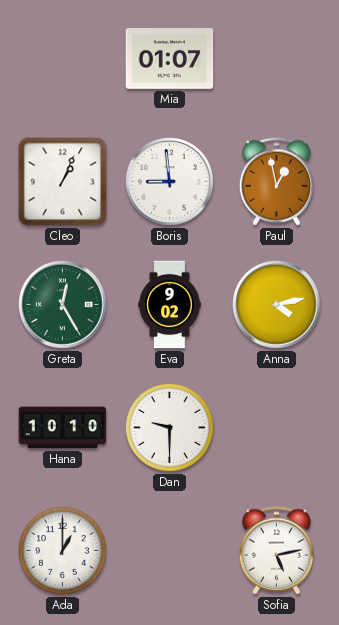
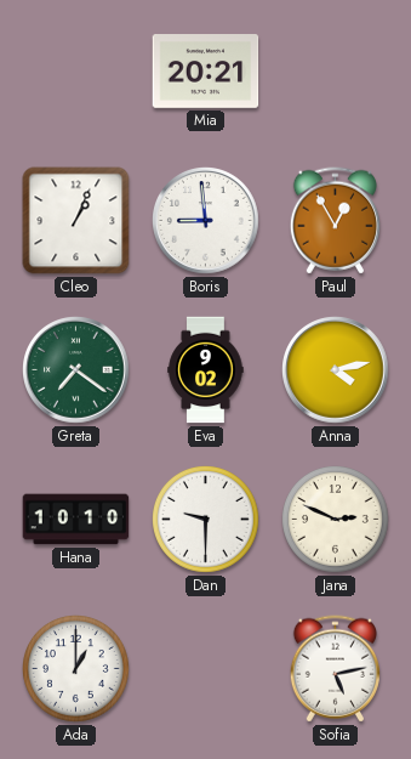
Mia: 01:07 -> 20:21
Paul: 12:58 -> 12:55
Greta: 12:25 -> 7:21
Jana: none -> 2:49
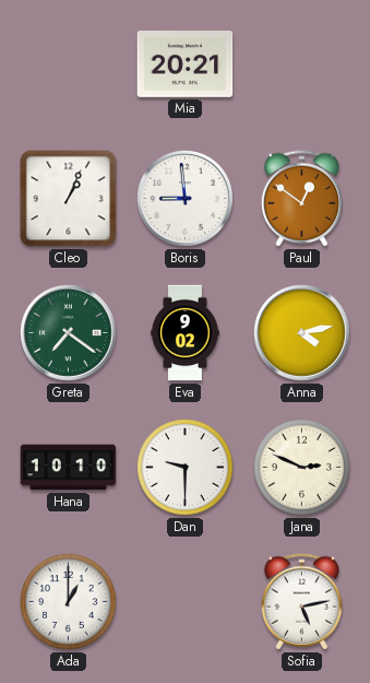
Paul: 12:55 -> 12:51
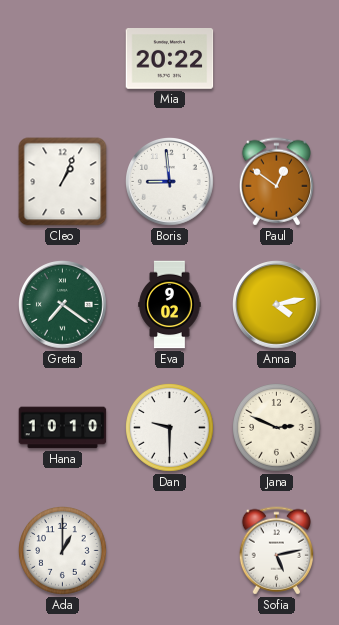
Mia: 20:21 -> 20:22
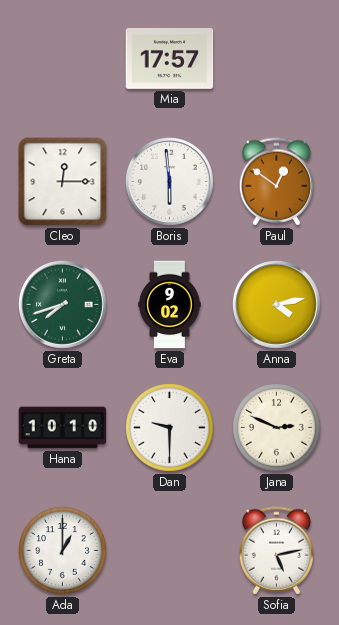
Mia: 20:22 -> 17:57
Cleo: 1:04 -> 12:15
Boris: 8:59 -> 5:59
Greta: 7:21 -> 7:42
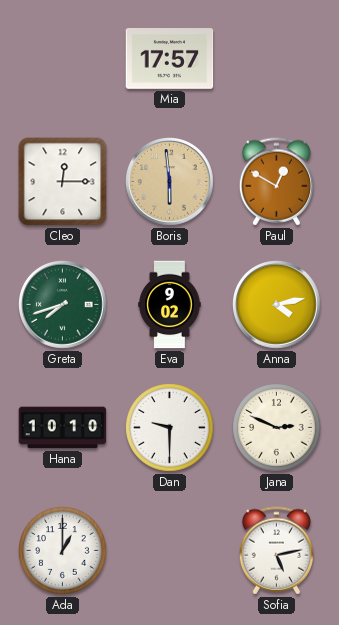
Boris dial: white -> champagne
Paul: 12:51 -> 12:50
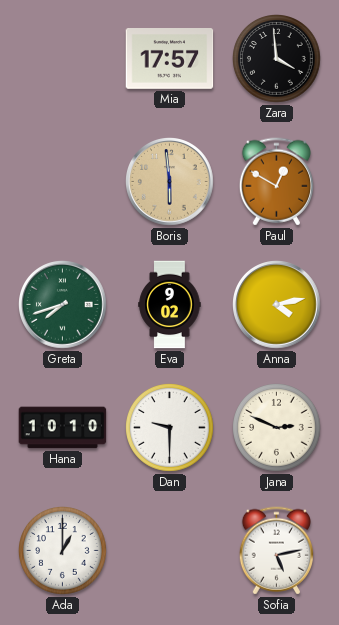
Zara: none -> 3:59
Cleo: 12:15 -> none
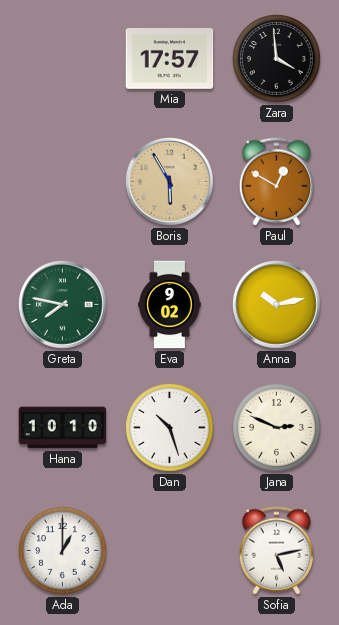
Boris: 5:59 -> 5:55
Greta: 7:42 -> 7:47
Anna: 4:13 -> 10:13
Dan: 9:30 -> 10:27
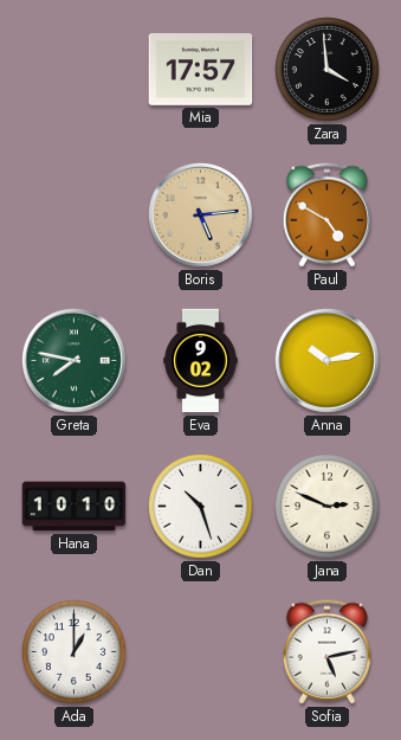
Boris: 5:55 -> 5:14
Paul: 12:50 -> 4:50
